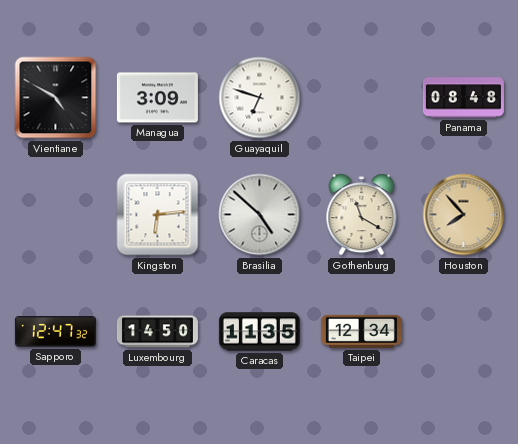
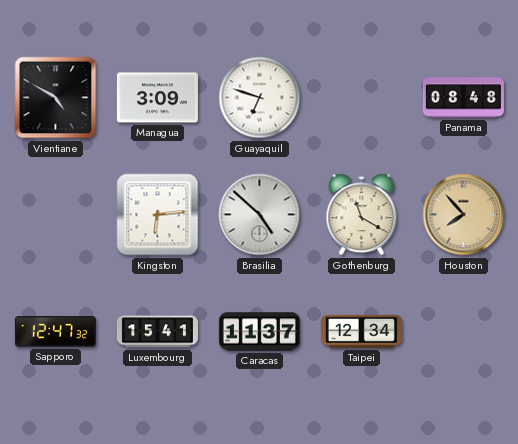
Luxembourg: 14:50 -> 15:41
Caracas: 11:35 -> 11:37
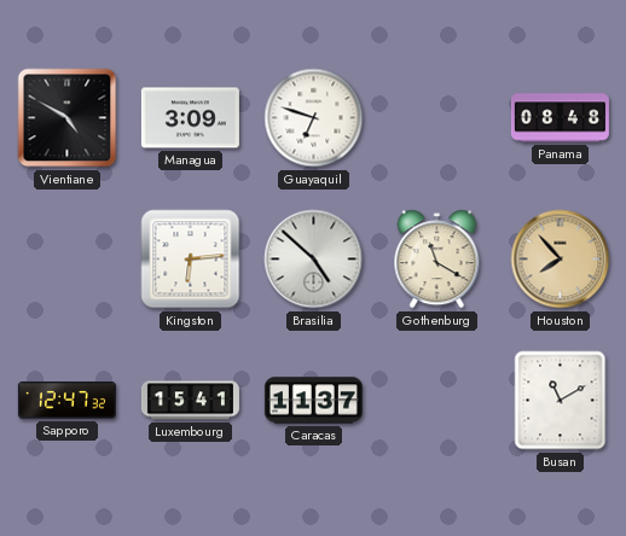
Taipei: 12:34 -> none
Busan: none -> 11:10
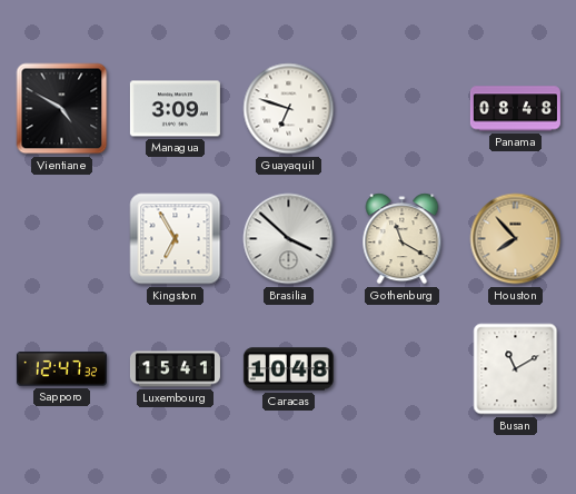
Kingston: 6:14 -> 6:55
Brasilia: 4:52 -> 3:52
Caracas: 11:37 -> 10:48
